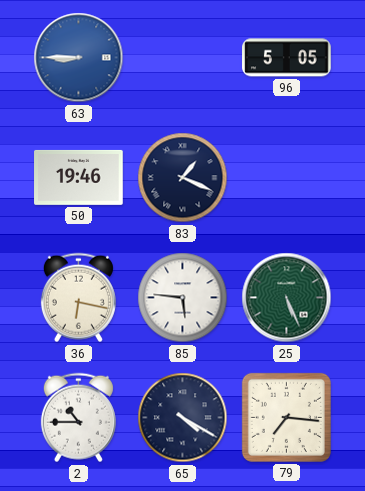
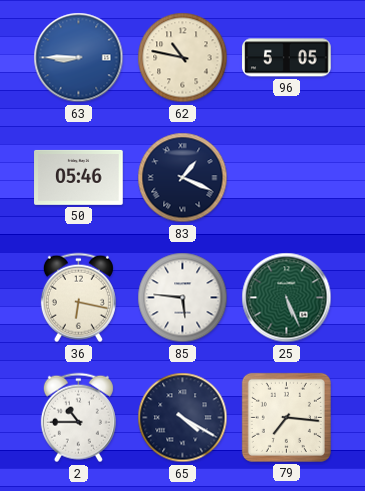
62: none -> 10:47
50: 19:46 -> 05:46
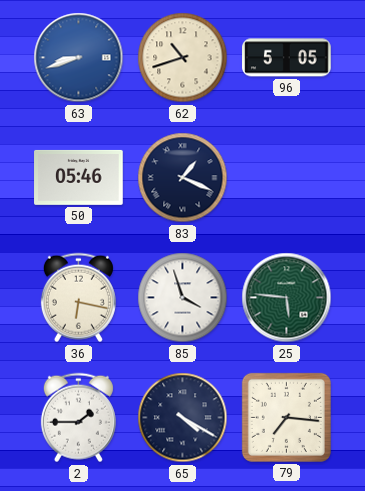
63: 8:45 -> 8:42
62: 10:47 -> 10:42
85: 5:46 -> 3:57
25: 5:26 -> 5:46
2: 10:45 -> 1:45
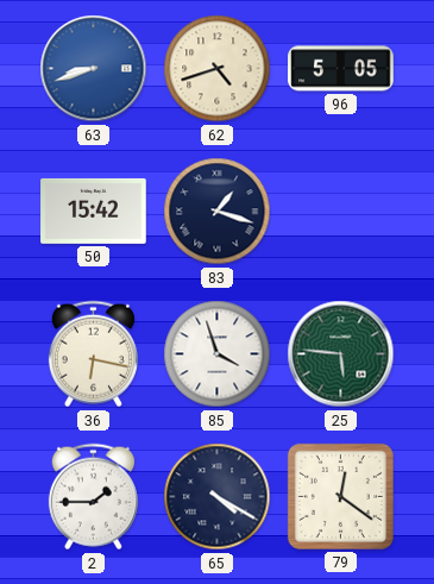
62: 10:42 -> 4:42
50: 05:46 -> 15:42
83: 1:19 -> 1:18
79: 7:16 -> 12:21
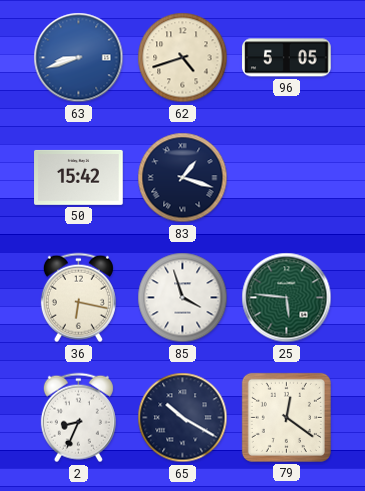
2: 1:45 -> 8:34
65: 4:20 -> 10:20
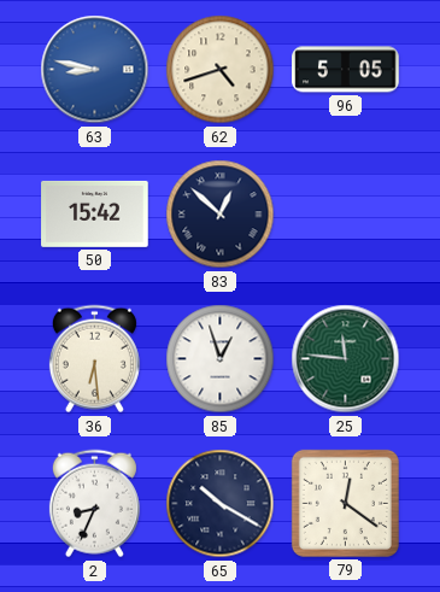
63: 8:42 -> 8:47
83: 1:18 -> 12:52
36: 6:17 -> 6:29
85: 3:57 -> 12:57
25: 5:46 -> 11:46
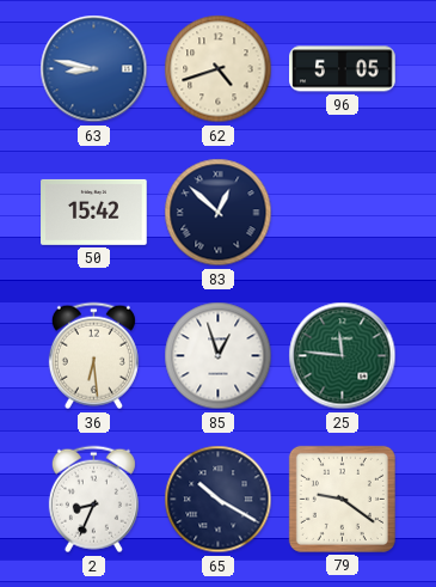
79: 12:21 -> 9:21
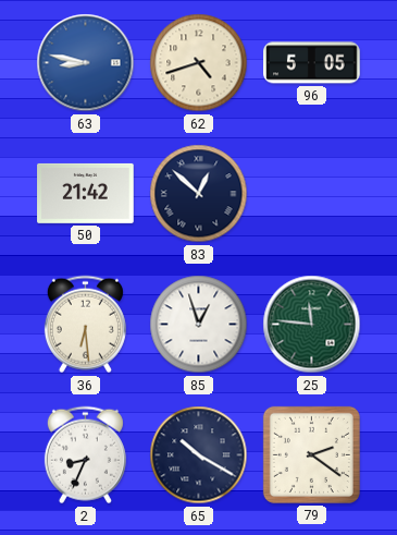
50: 15:42 -> 21:42
79: 9:21 -> 2:21
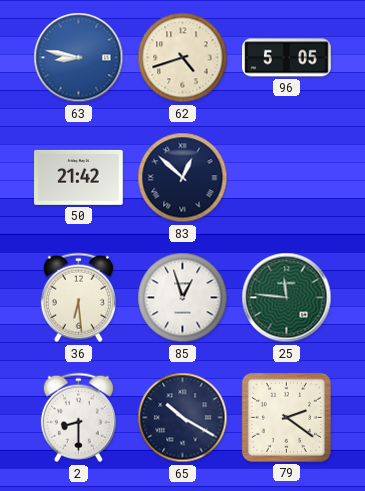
2: 8:34 -> 8:30
